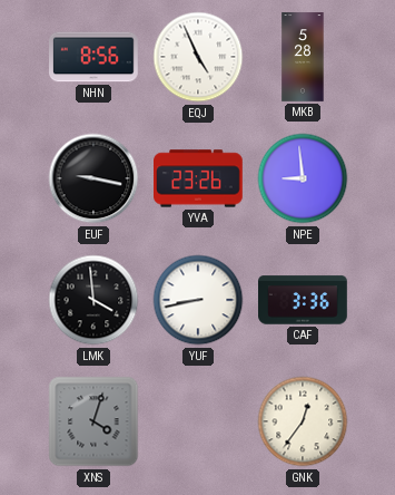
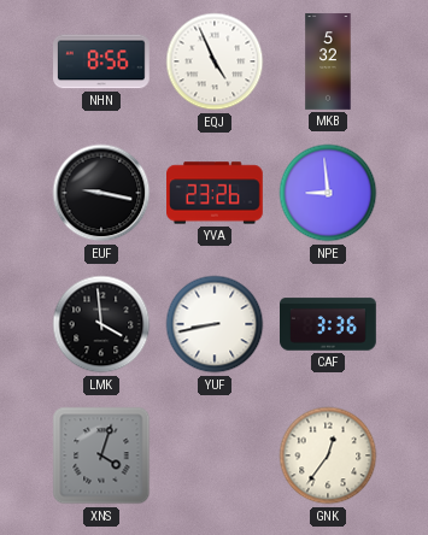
MKB: 5:28 -> 5:32
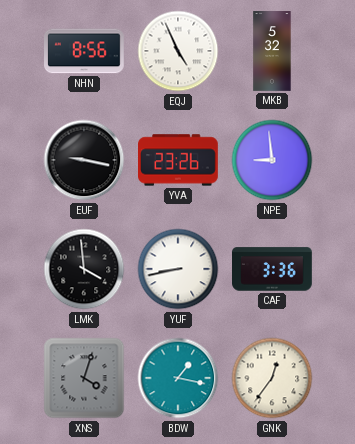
BDW: none -> 1:17
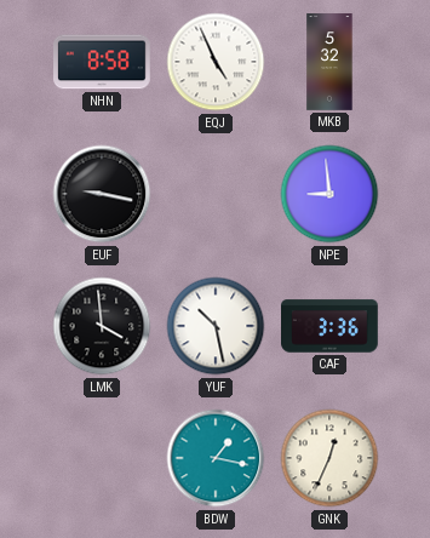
NHN: 8:56 -> 8:58
YVA: 23:26 -> none
YUF: 8:43 -> 10:28
XNS: 4:03 -> none
GNK: 12:36 -> 12:34
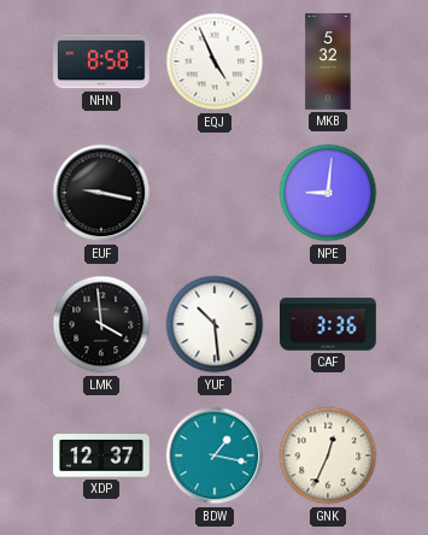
NPE: 8:59 -> 9:01
YUF: 10:28 -> 10:29
XDP: none -> 12:37
